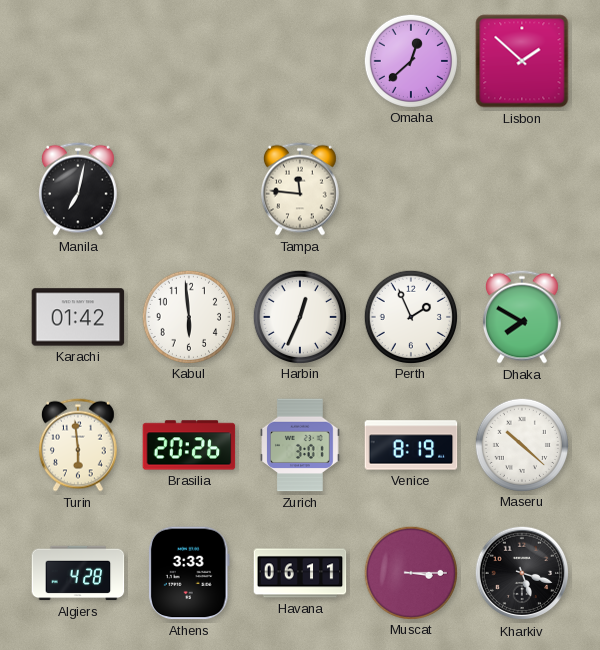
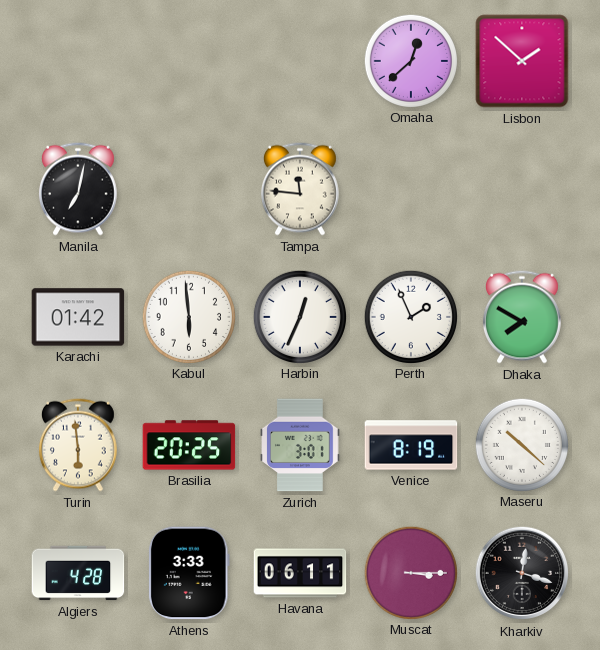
Brasilia: 20:26 -> 20:25
Kharkiv: 5:18 -> 12:18
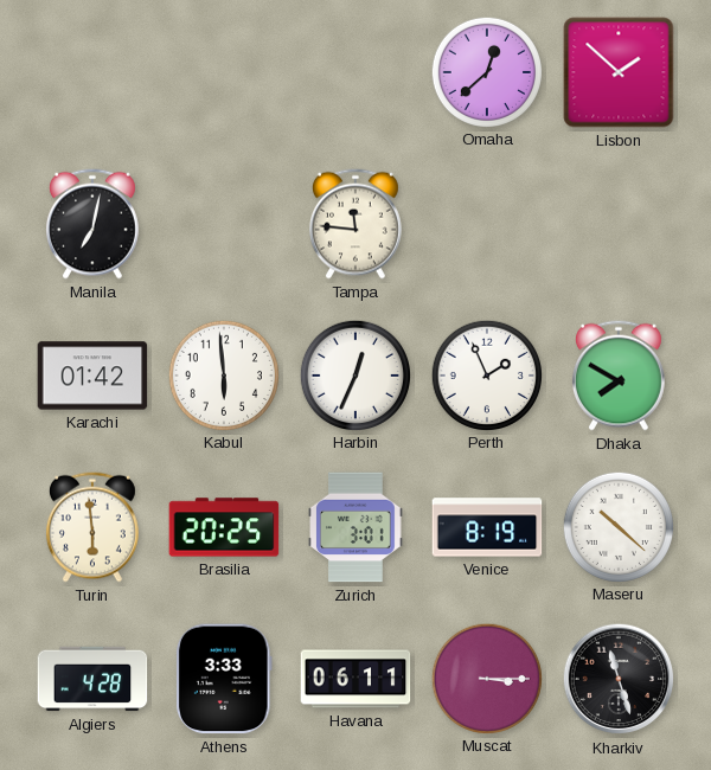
Kharkiv: 12:18 -> 11:27
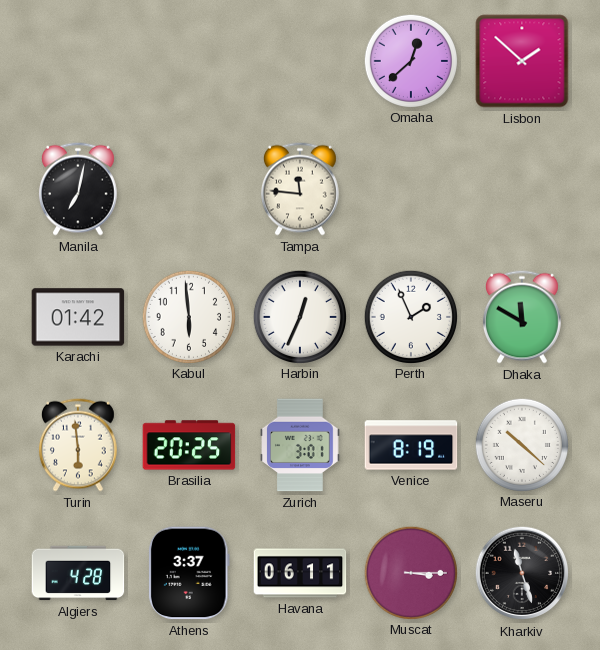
Dhaka: 7:50 -> 11:50
Athens: 3:33 -> 3:37
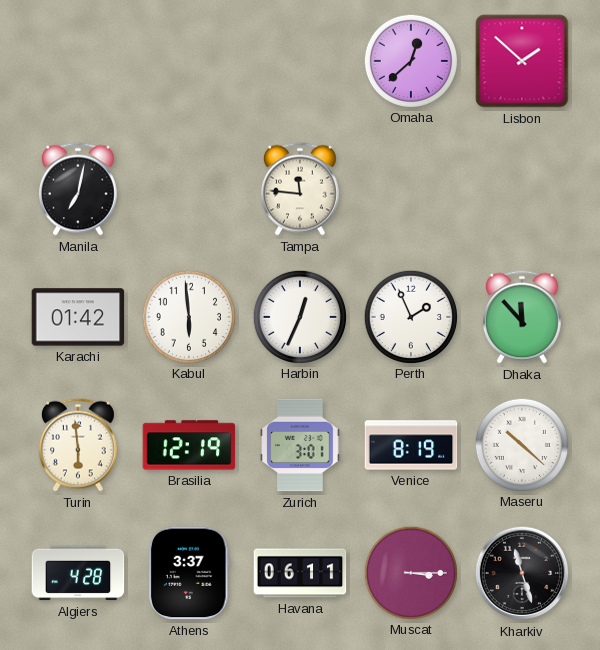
Dhaka: 11:50 -> 11:53
Brasilia: 20:25 -> 12:19
